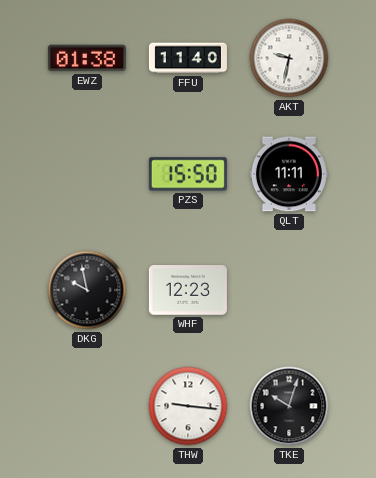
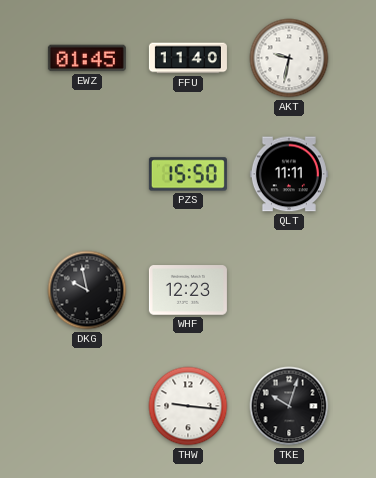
EWZ: 01:38 -> 01:45
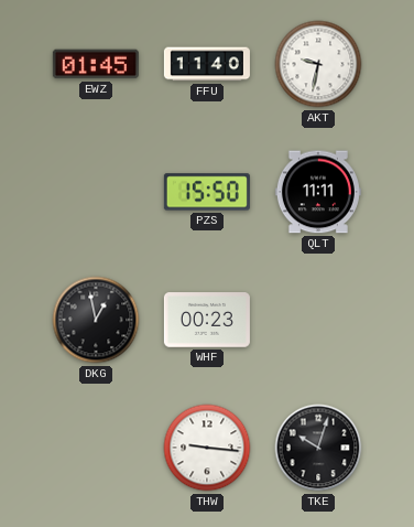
DKG: 9:58 -> 12:58
WHF: 12:23 -> 00:23
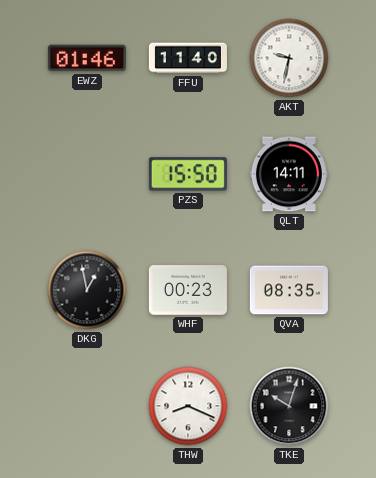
EWZ: 01:45 -> 01:46
QLT: 11:11 -> 14:11
QVA: none -> 08:35
THW: 9:16 -> 8:19
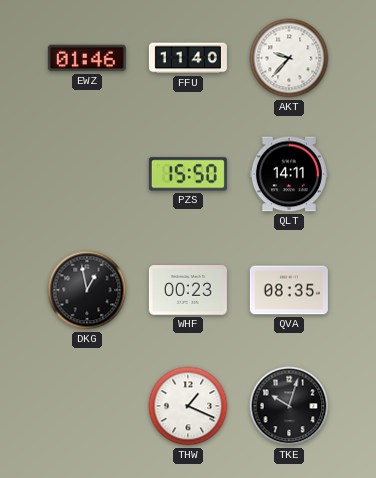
AKT: 9:32 -> 9:37
THW: 8:19 -> 1:19
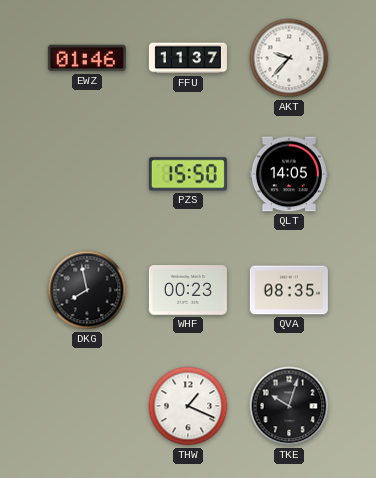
FFU: 11:40 -> 11:37
QLT: 14:11 -> 14:05
DKG: 12:58 -> 7:58
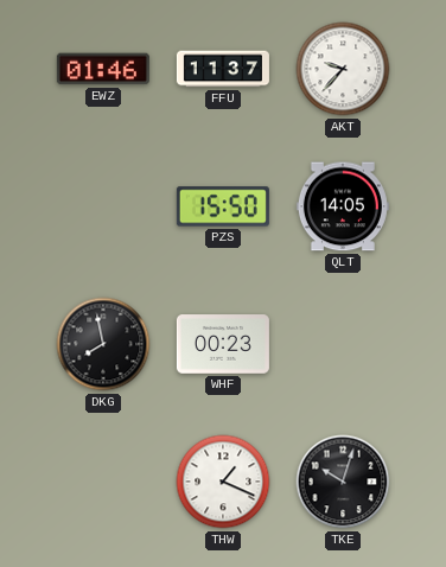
QVA: 08:35 -> none
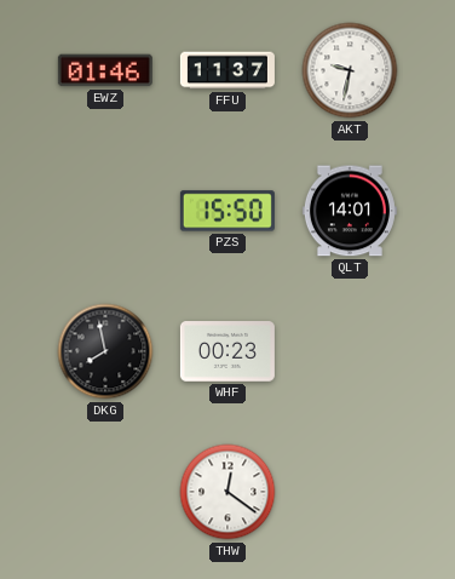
AKT: 9:37 -> 9:32
QLT: 14:05 -> 14:01
THW: 1:19 -> 12:21
TKE: 10:03 -> none
